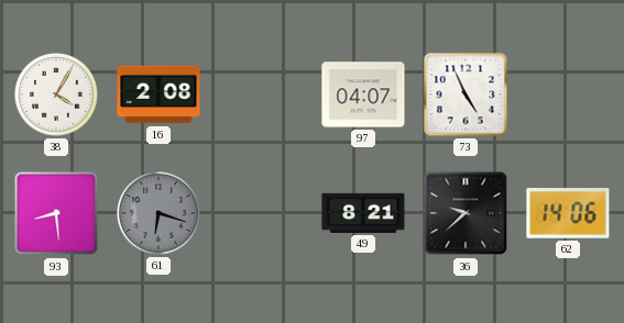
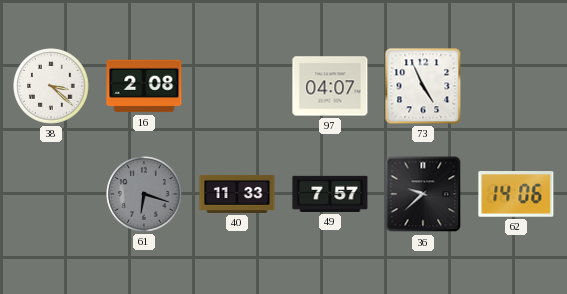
38: 4:05 -> 3:22
93: 8:29 -> none
40: none -> 11:33
49: 8:21 -> 7:57
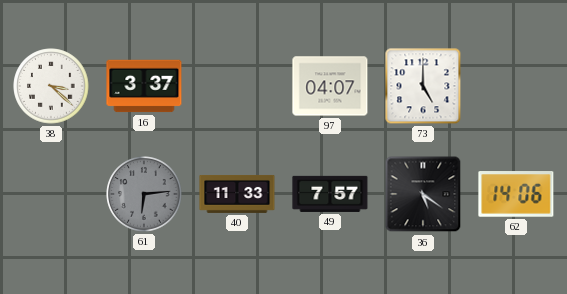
16: 2:08 -> 3:37
73: 4:56 -> 5:00
61: 6:18 -> 6:14
36: 9:38 -> 5:21
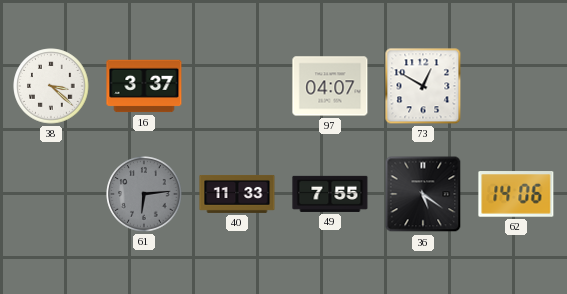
73: 5:00 -> 12:50
49: 7:57 -> 7:55
